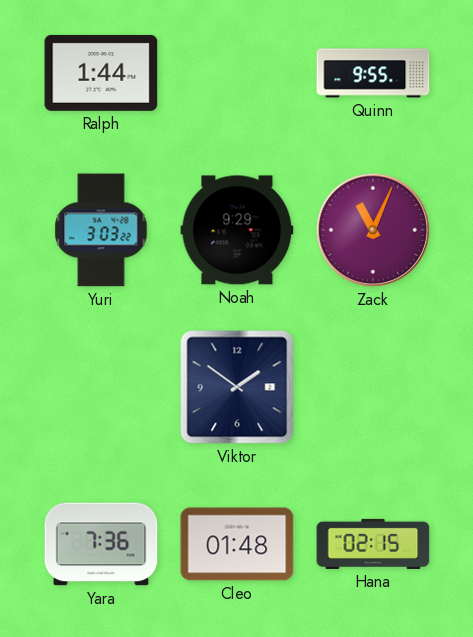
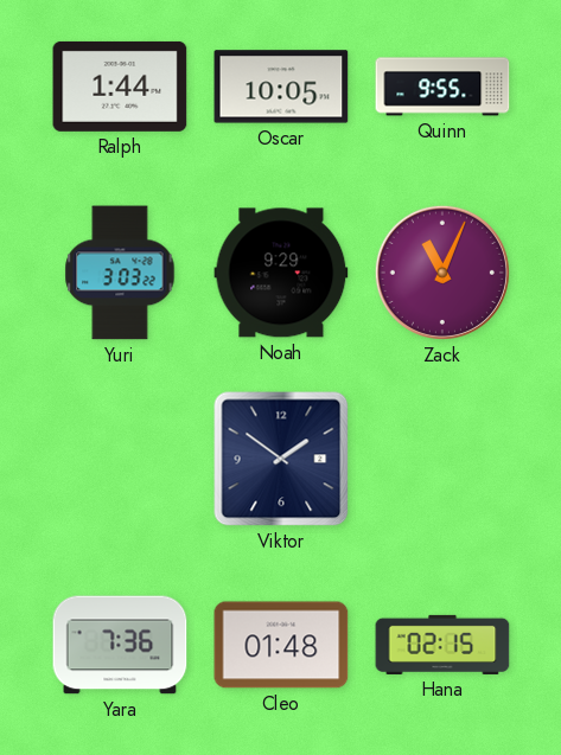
Oscar: none -> 10:05
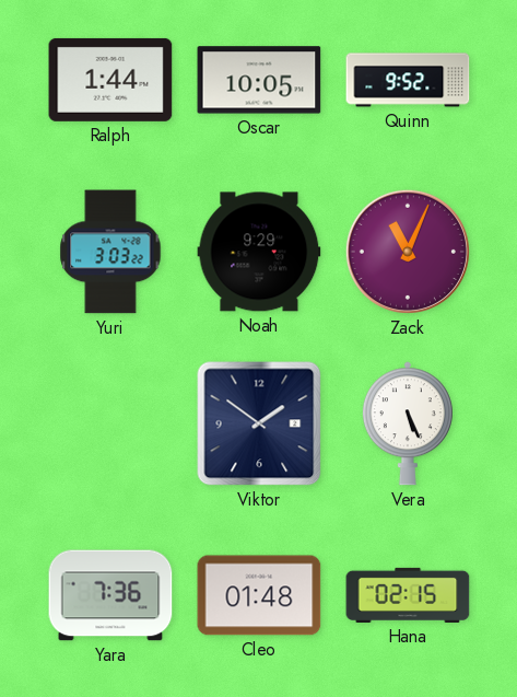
Quinn: 9:55 -> 9:52
Vera: none -> 5:26
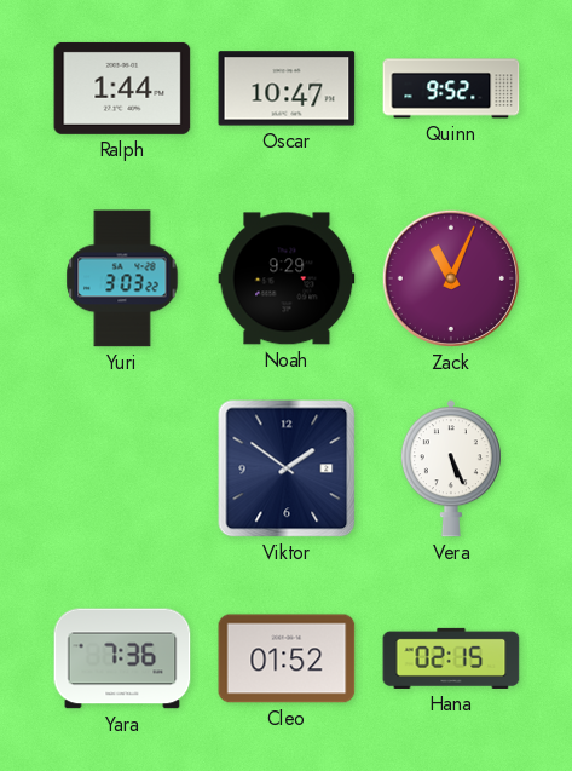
Oscar: 10:05 -> 10:47
Cleo: 01:48 -> 01:52
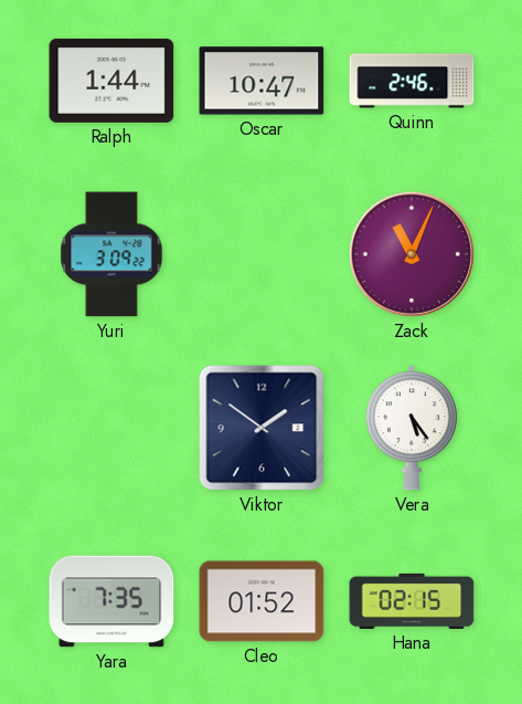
Quinn: 9:52 -> 2:46
Yuri: 3:03 -> 3:09
Noah: 9:29 -> none
Vera: 5:26 -> 5:24
Yara: 7:36 -> 7:35
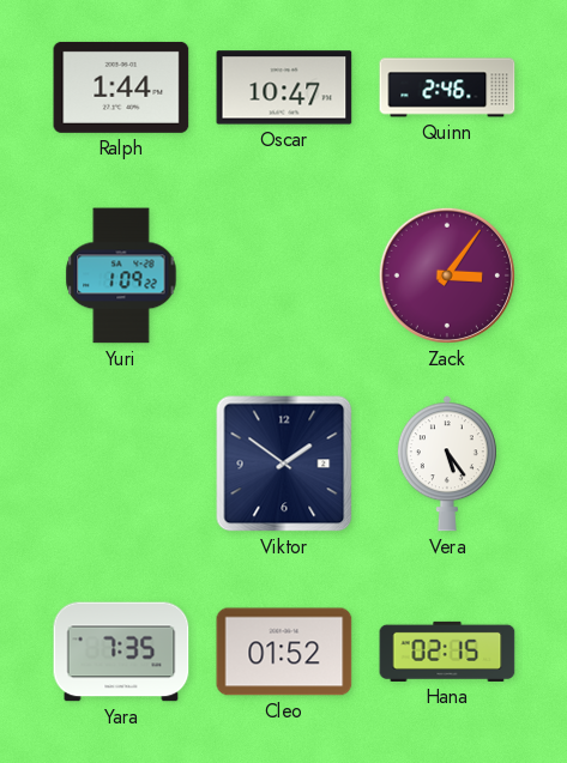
Yuri: 3:09 -> 1:09
Zack: 11:04 -> 3:06
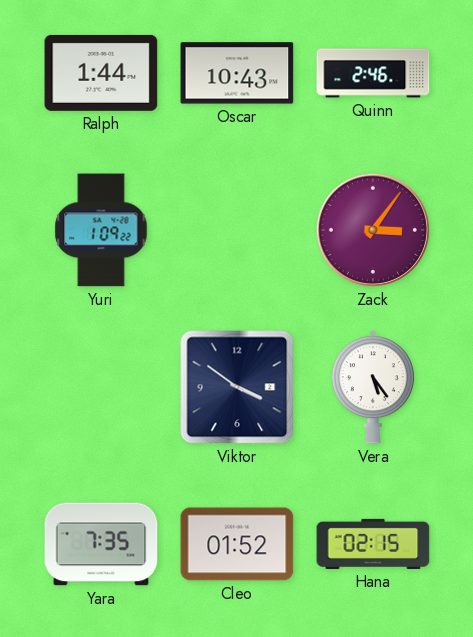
Oscar: 10:47 -> 10:43
Viktor: 1:51 -> 3:51
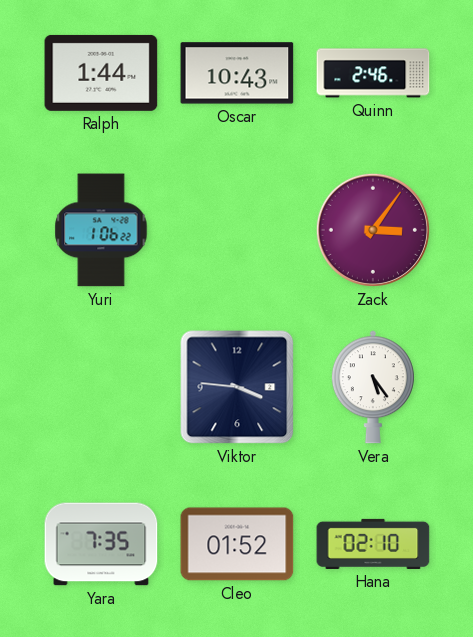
Yuri: 1:09 -> 1:06
Viktor: 3:51 -> 3:46
Hana: 02:15 -> 02:10
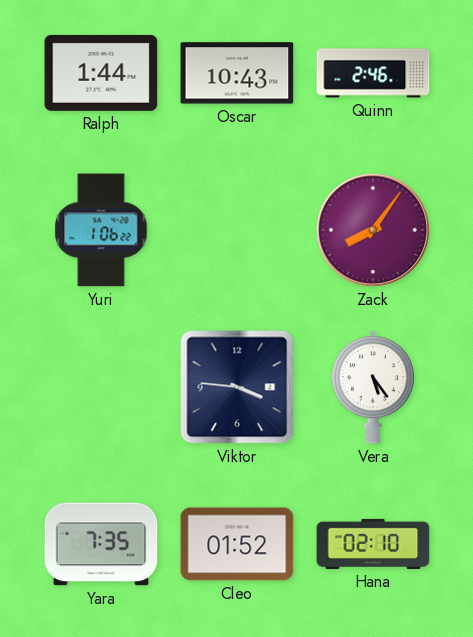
Zack: 3:06 -> 8:06
